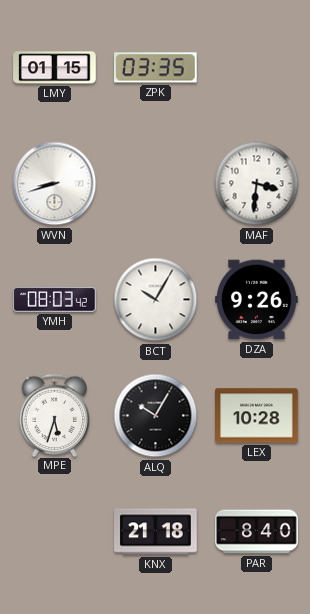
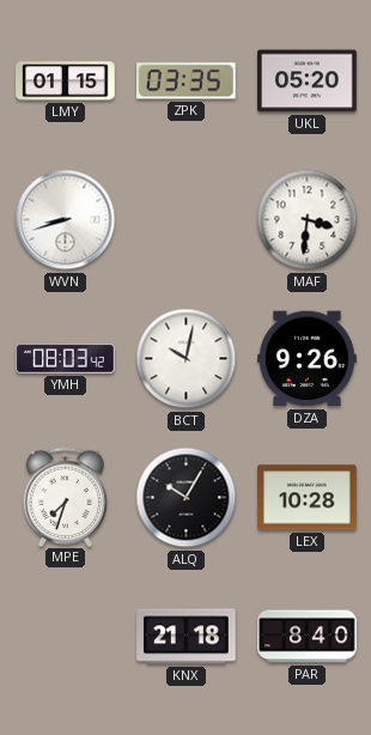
UKL: none -> 05:20
BCT: 10:05 -> 10:02
MPE: 5:33 -> 7:33
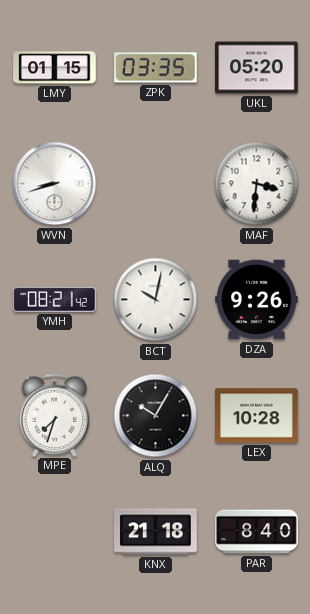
YMH: 08:03 -> 08:21
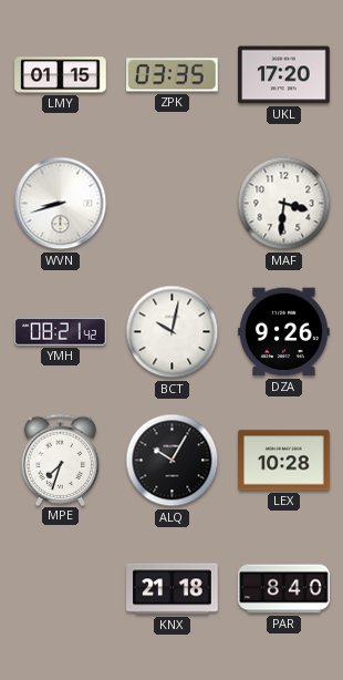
UKL: 05:20 -> 17:20
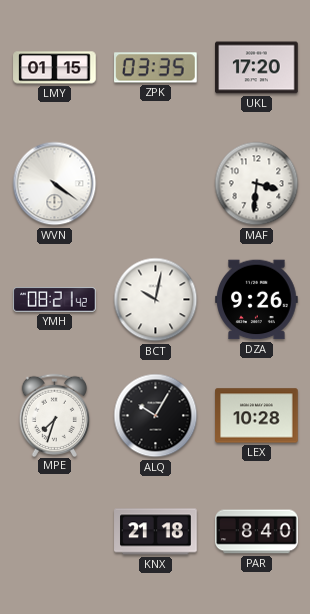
WVN: 8:42 -> 4:21
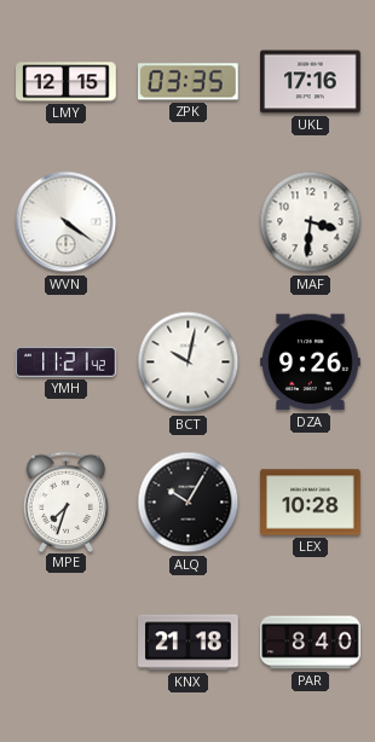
LMY: 01:15 -> 12:15
UKL: 17:20 -> 17:16
YMH: 08:21 -> 11:21
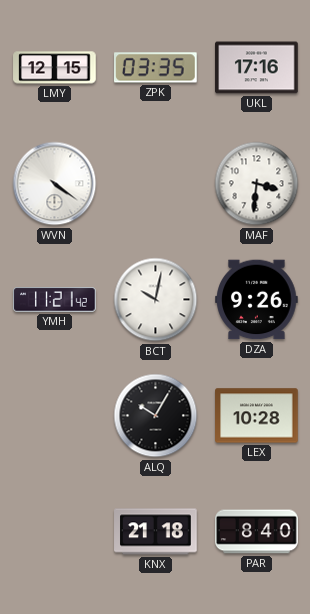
MPE: 7:33 -> none
